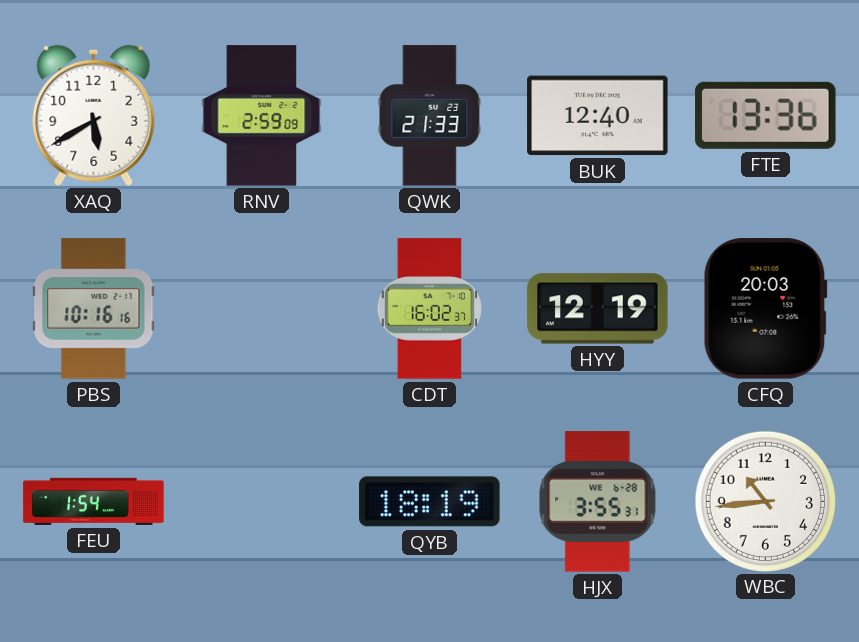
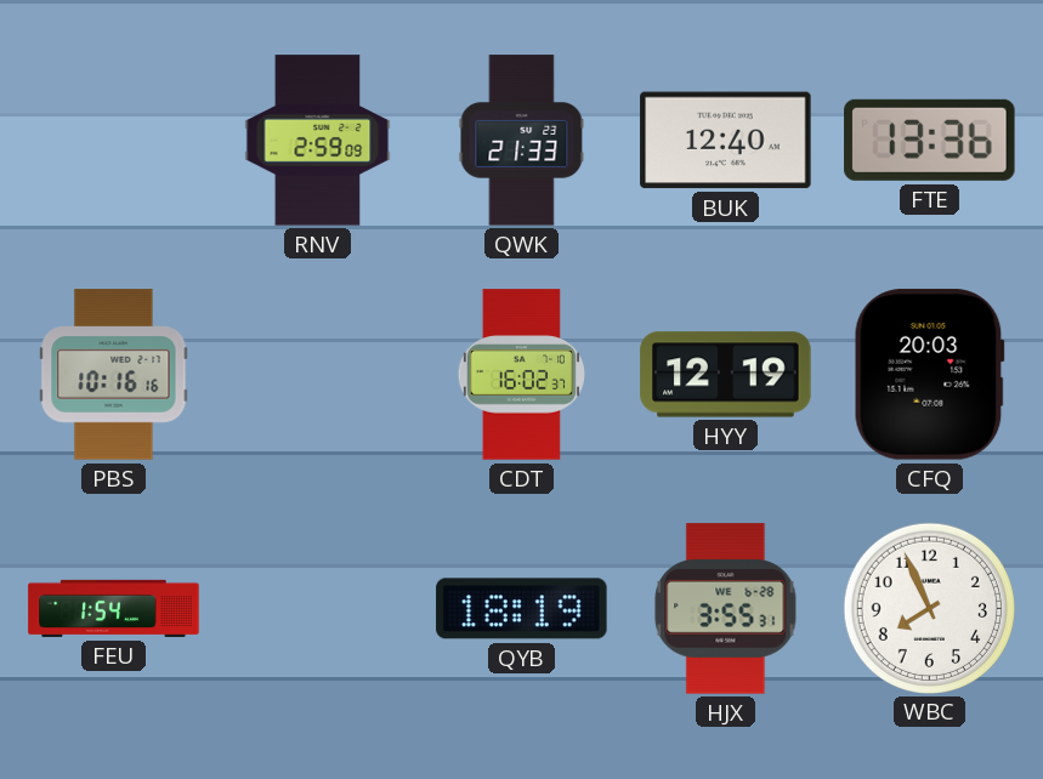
XAQ: 5:40 -> none
WBC: 10:44 -> 7:56
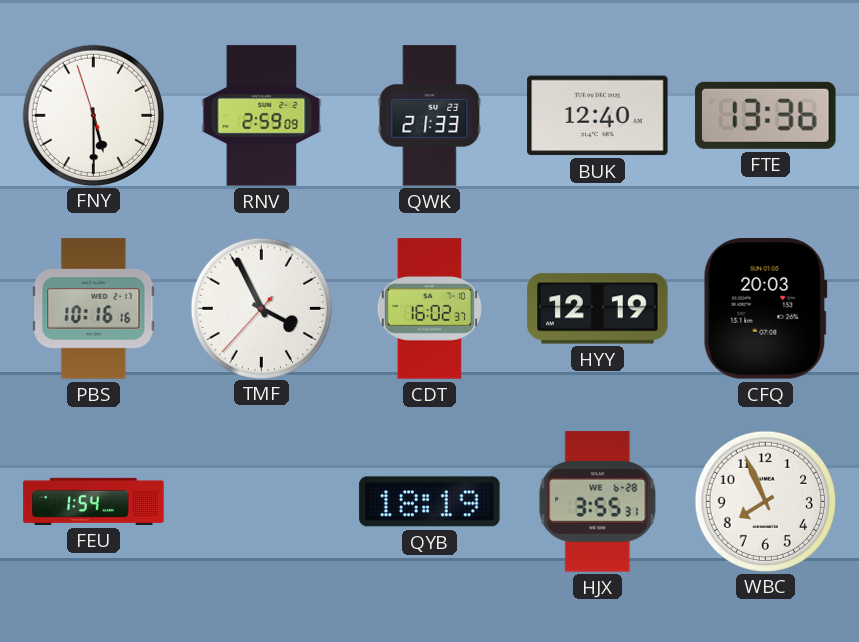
FNY: none -> 5:29
TMF: none -> 3:55
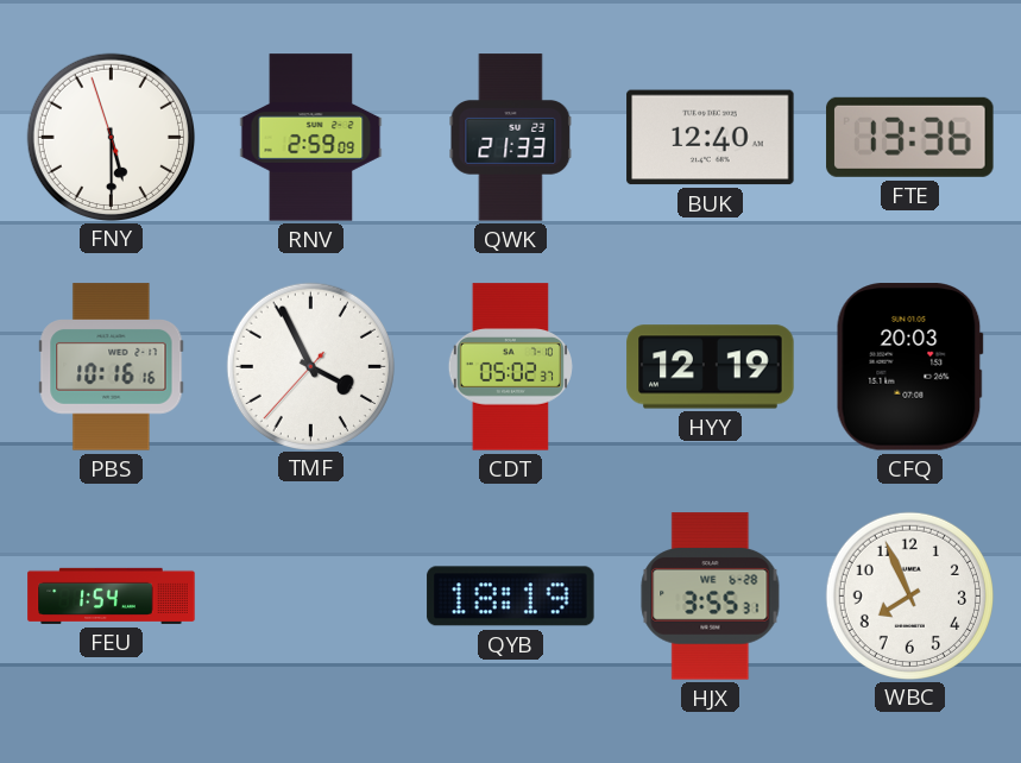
CDT: 16:02 -> 05:02
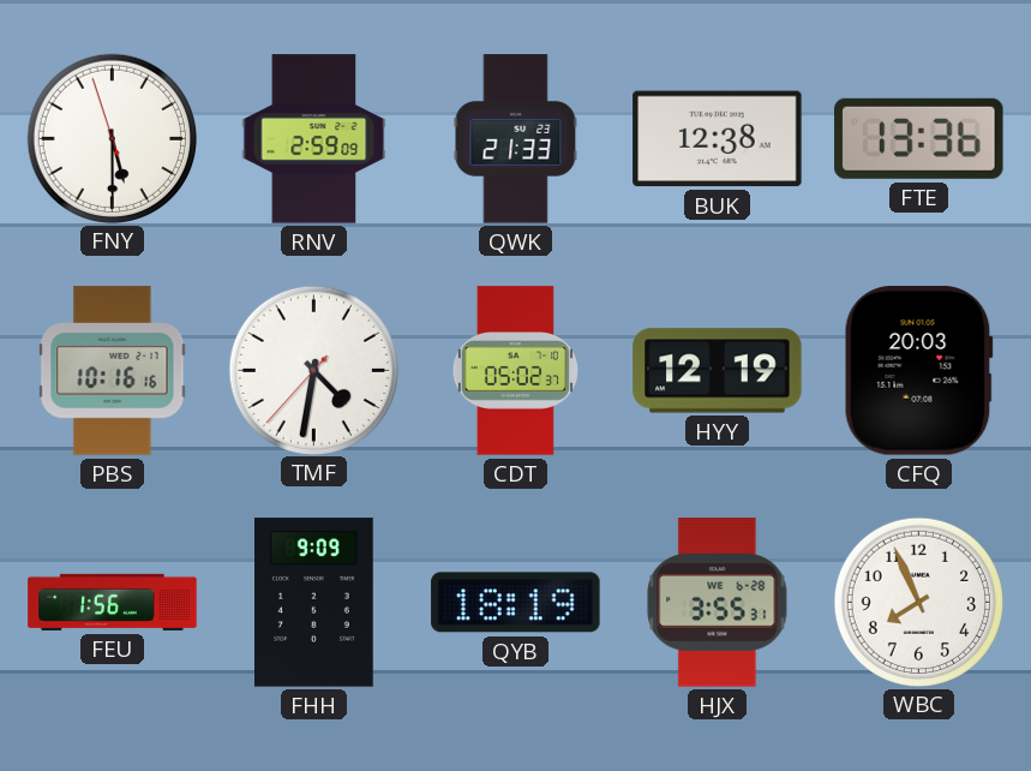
BUK: 12:40 -> 12:38
TMF: 3:55 -> 4:31
FEU: 1:54 -> 1:56
FHH: none -> 9:09
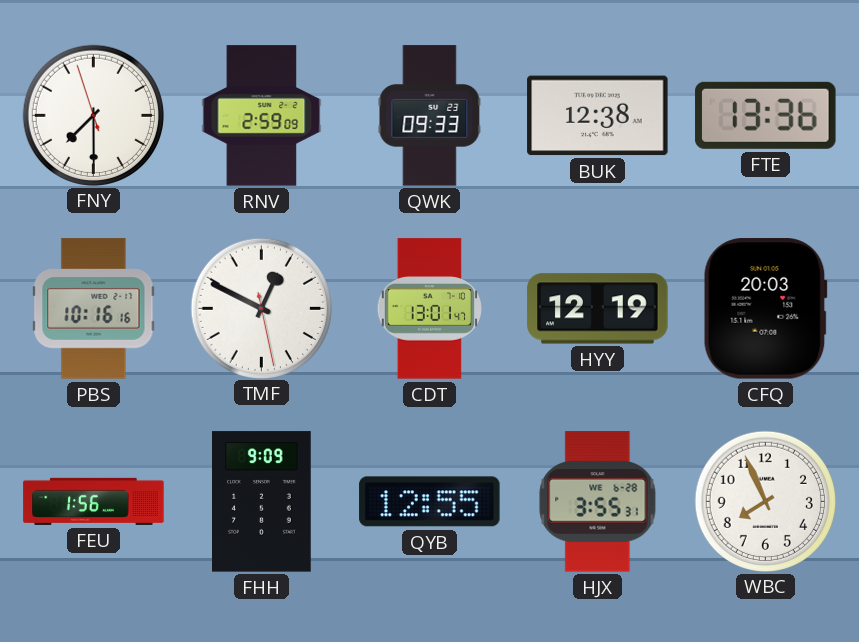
FNY: 5:29 -> 7:29
QWK: 21:33 -> 09:33
TMF: 4:31 -> 12:49
CDT: 05:02 -> 13:01
QYB: 18:19 -> 12:55
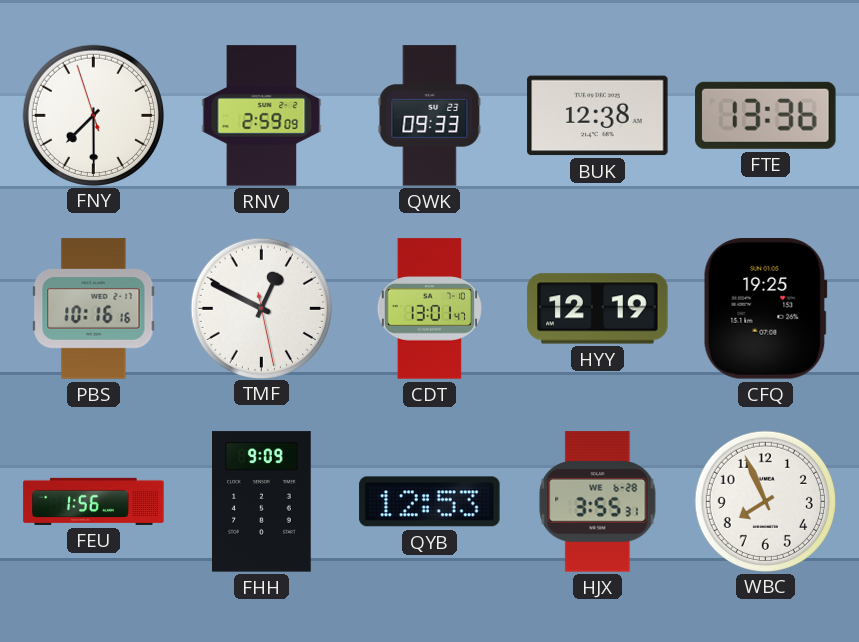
CFQ: 20:03 -> 19:25
QYB: 12:55 -> 12:53
